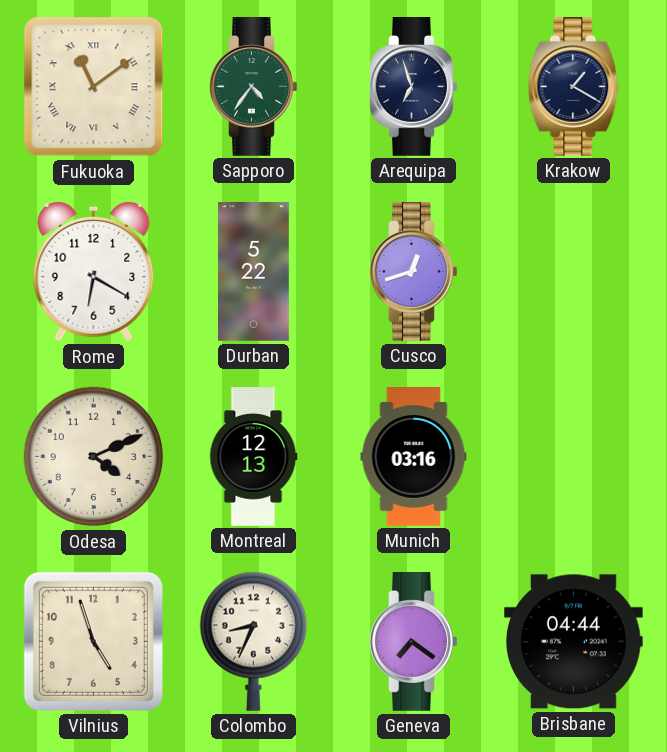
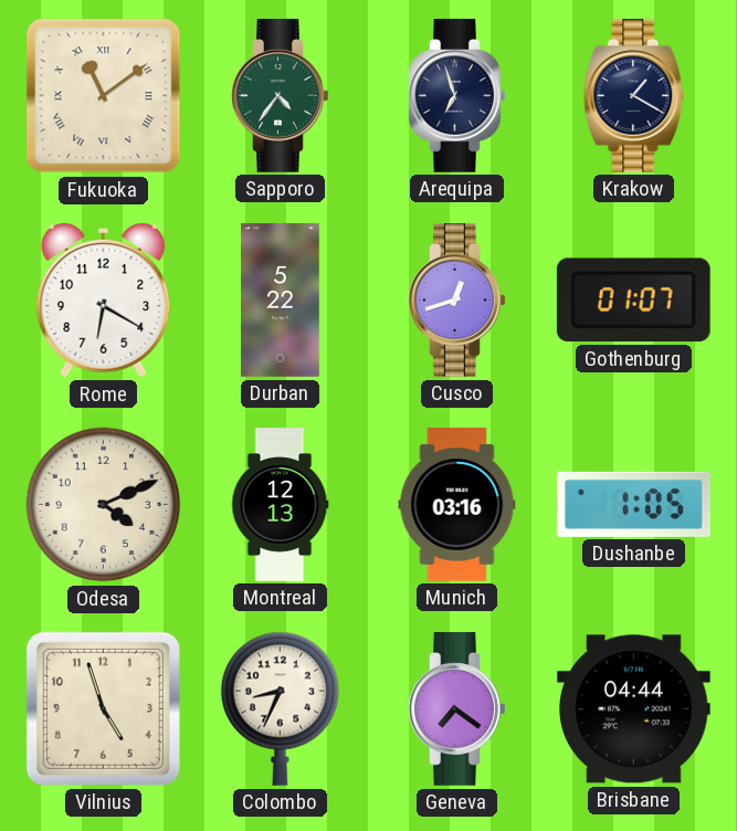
Gothenburg: none -> 01:07
Dushanbe: none -> 1:05
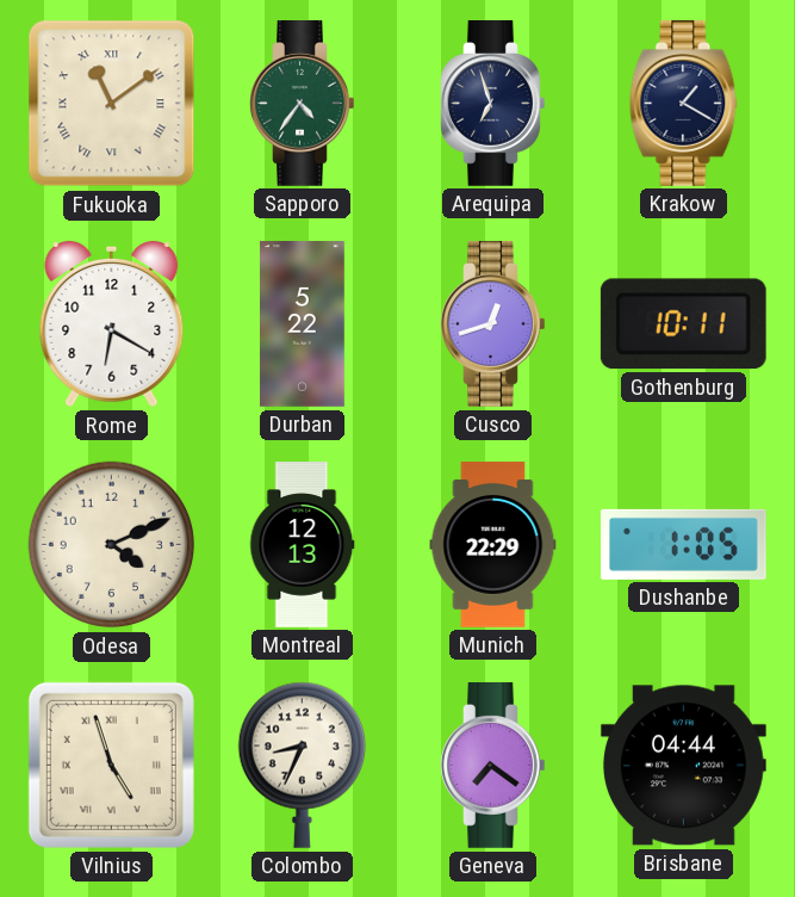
Gothenburg: 01:07 -> 10:11
Munich: 03:16 -> 22:29
Vilnius numerals: Arabic -> Roman
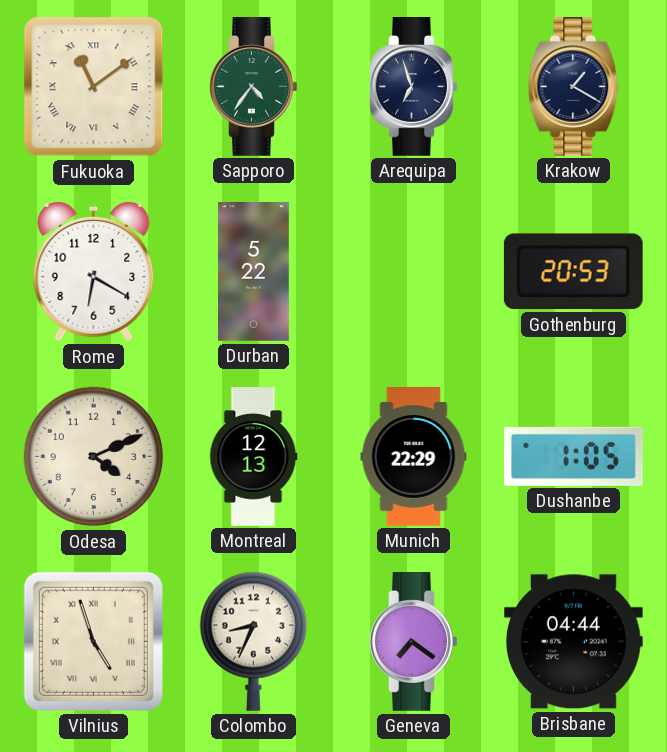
Cusco: 12:42 -> none
Gothenburg: 10:11 -> 20:53
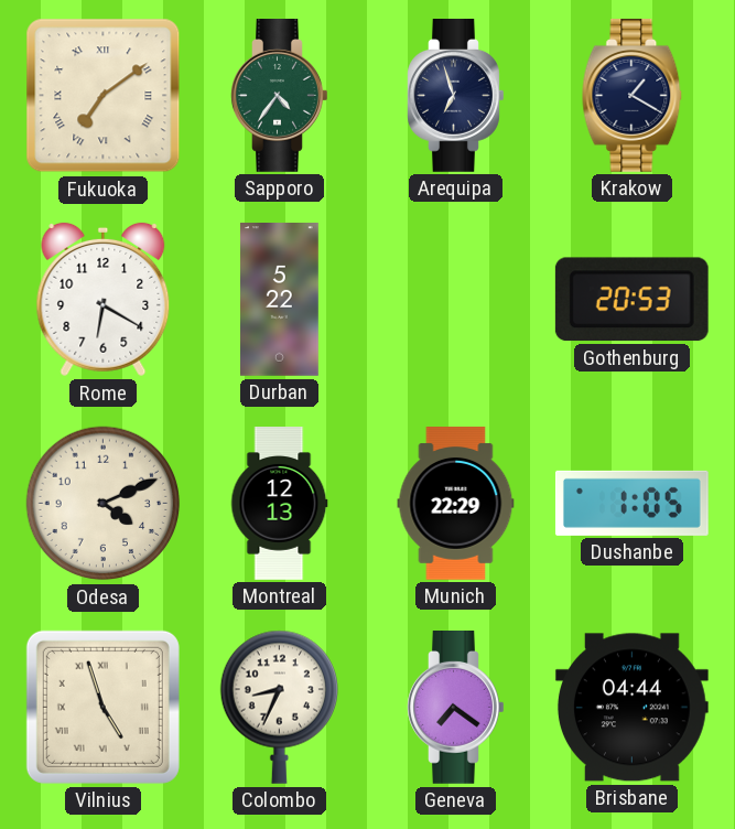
Fukuoka: 11:09 -> 7:09
